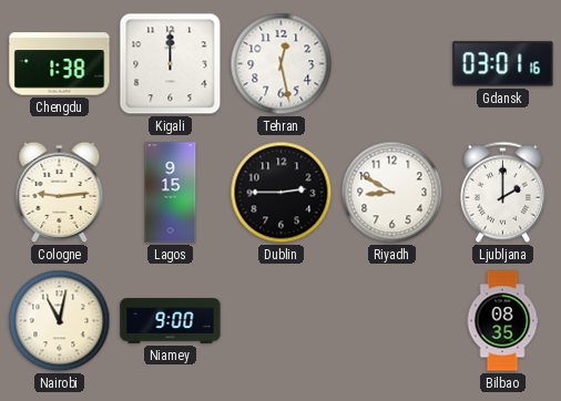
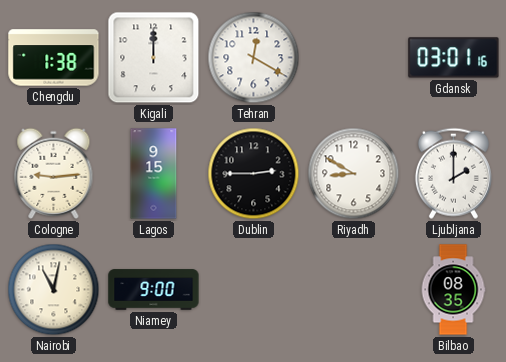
Tehran: 12:28 -> 12:20
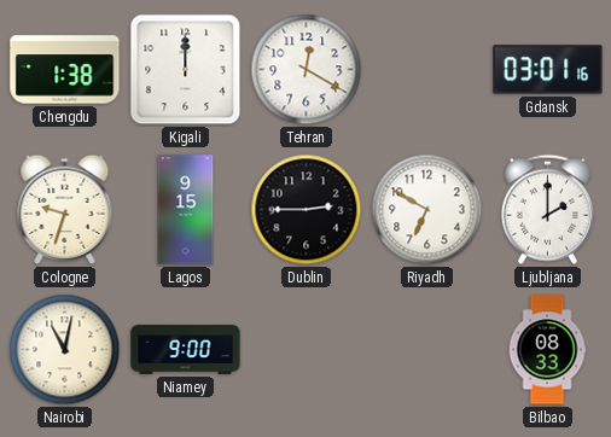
Cologne: 9:14 -> 9:33
Riyadh: 8:50 -> 6:50
Bilbao: 08:35 -> 08:33
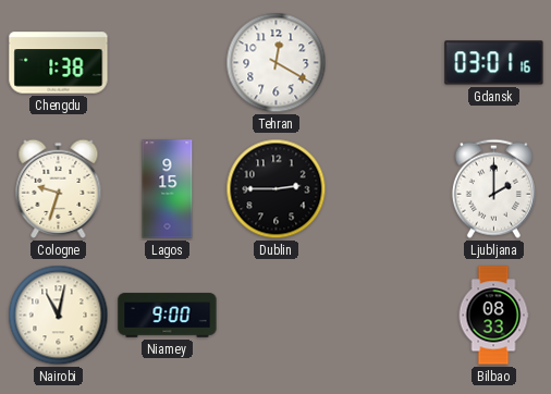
Kigali: 12:00 -> none
Riyadh: 6:50 -> none
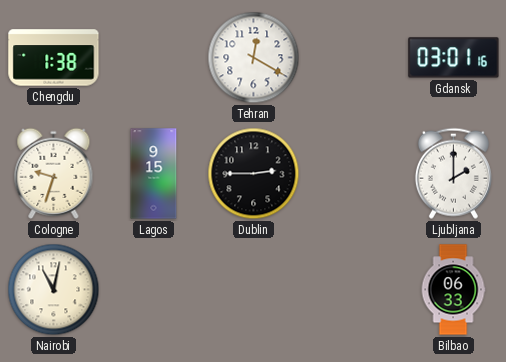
Niamey: 9:00 -> none
Bilbao: 08:33 -> 06:33
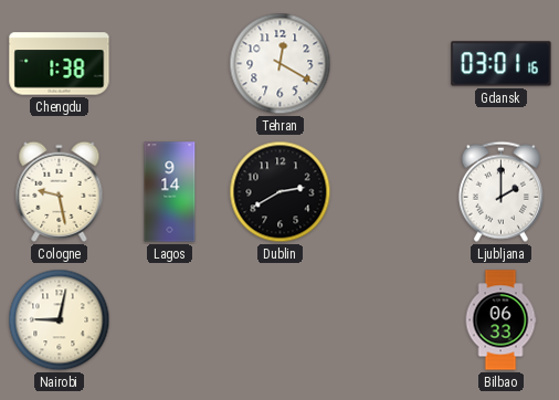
Cologne: 9:33 -> 9:28
Lagos: 9:15 -> 9:14
Dublin: 2:45 -> 2:40
Nairobi: 11:02 -> 9:02
